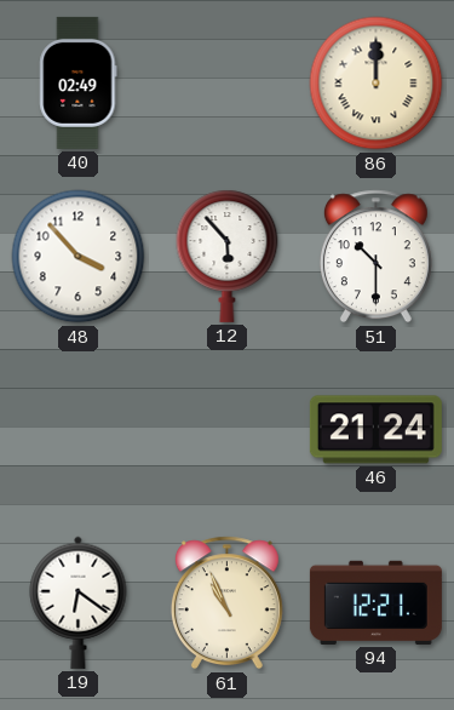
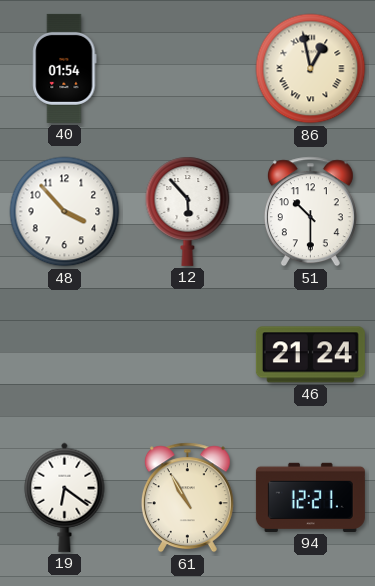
40: 02:49 -> 01:54
86: 12:00 -> 12:58
61: 10:56 -> 10:55
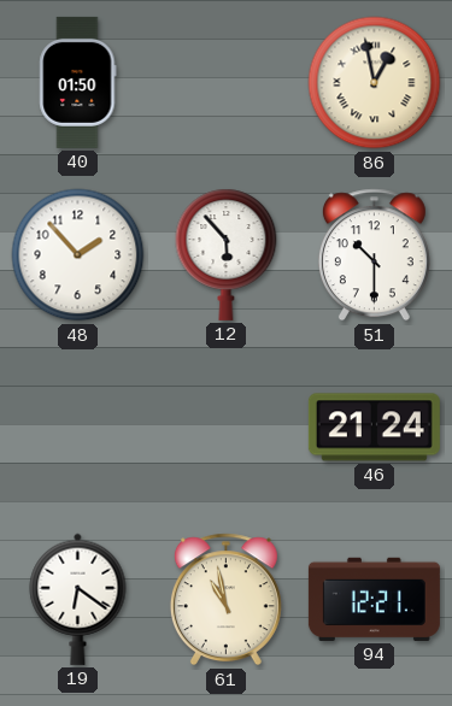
40: 01:54 -> 01:50
48: 3:53 -> 1:53
61: 10:55 -> 10:58
